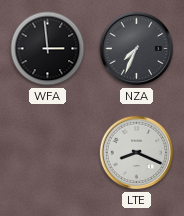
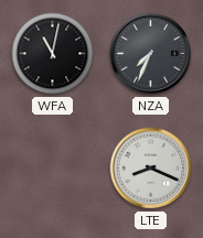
WFA: 2:59 -> 11:02
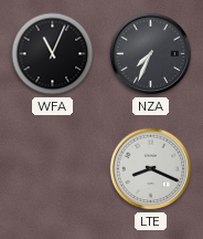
WFA: 11:02 -> 11:04
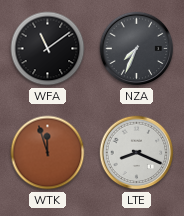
WFA: 11:04 -> 11:09
WTK: none -> 11:57
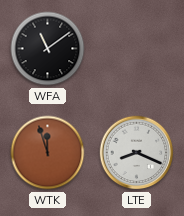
NZA: 7:34 -> none
